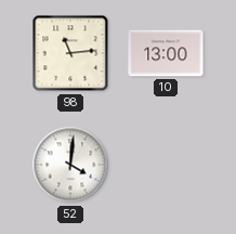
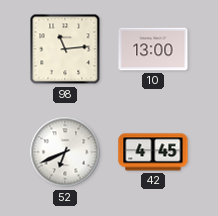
52: 4:01 -> 6:41
42: none -> 4:45
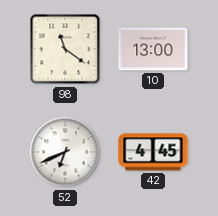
98: 11:14 -> 11:21
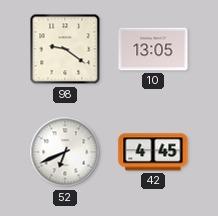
98: 11:21 -> 9:21
10: 13:00 -> 13:05
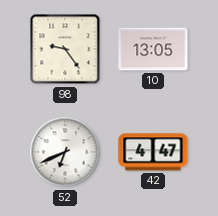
98: 9:21 -> 9:24
42: 4:45 -> 4:47
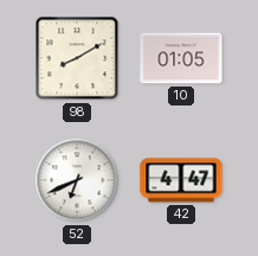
98: 9:24 -> 8:10
10: 13:05 -> 01:05
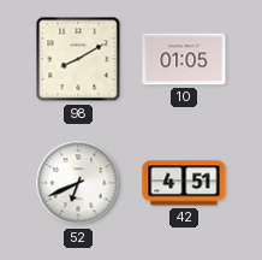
42: 4:47 -> 4:51
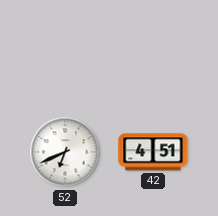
98: 8:10 -> none
10: 01:05 -> none
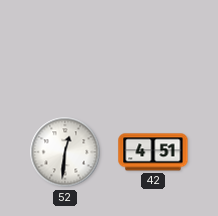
52: 6:41 -> 12:31
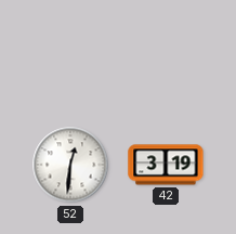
42: 4:51 -> 3:19
